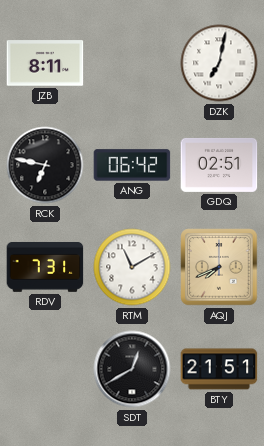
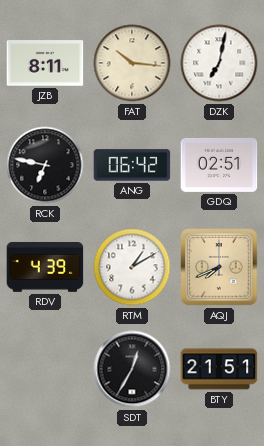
FAT: none -> 10:16
RDV: 7:31 -> 4:39
RTM: 11:10 -> 1:10
SDT: 12:40 -> 12:35
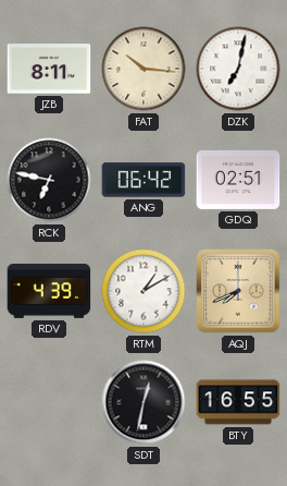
SDT: 12:35 -> 12:32
BTY: 21:51 -> 16:55
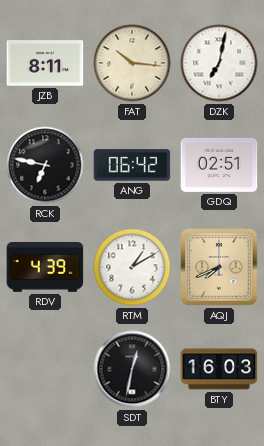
BTY: 16:55 -> 16:03
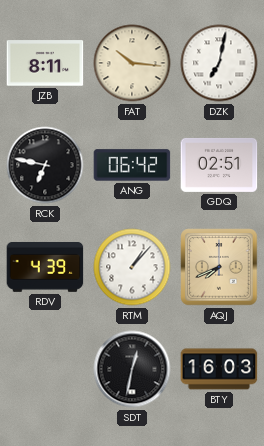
RTM: 1:10 -> 1:07
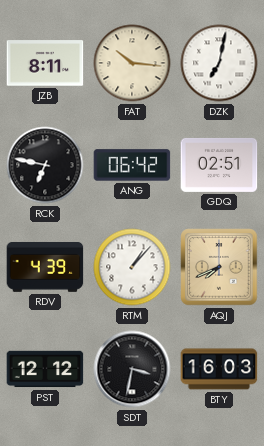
PST: none -> 12:12
SDT: 12:32 -> 3:32
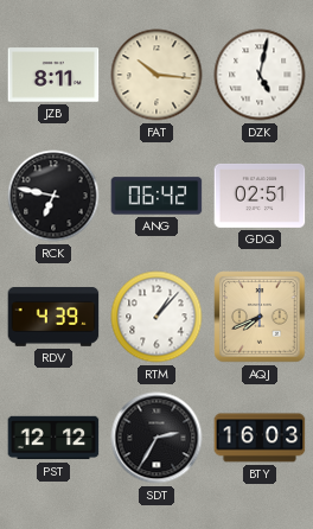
DZK: 7:02 -> 5:02
SDT: 3:32 -> 2:35
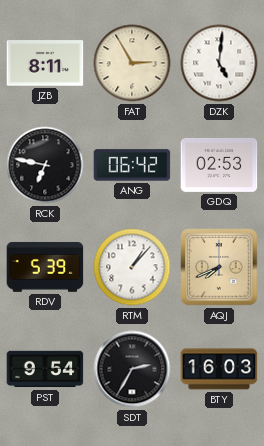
FAT: 10:16 -> 2:55
DZK: 5:02 -> 5:01
GDQ: 02:51 -> 02:53
RDV: 4:39 -> 5:39
PST: 12:12 -> 9:54
